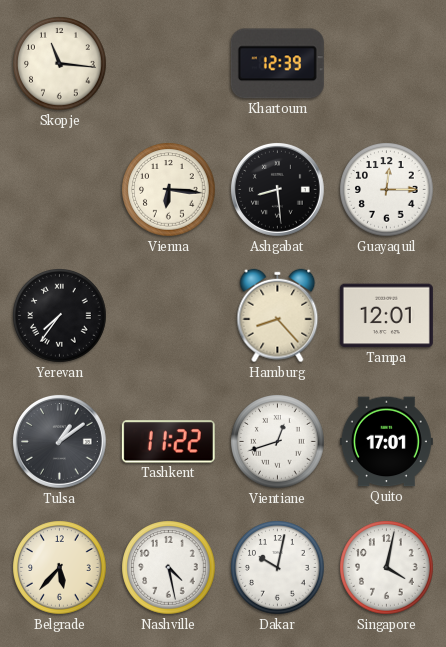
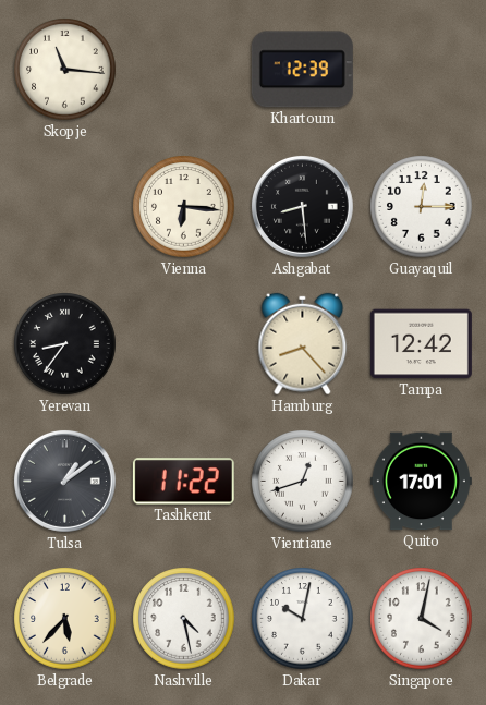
Yerevan: 7:36 -> 8:36
Tampa: 12:01 -> 12:42
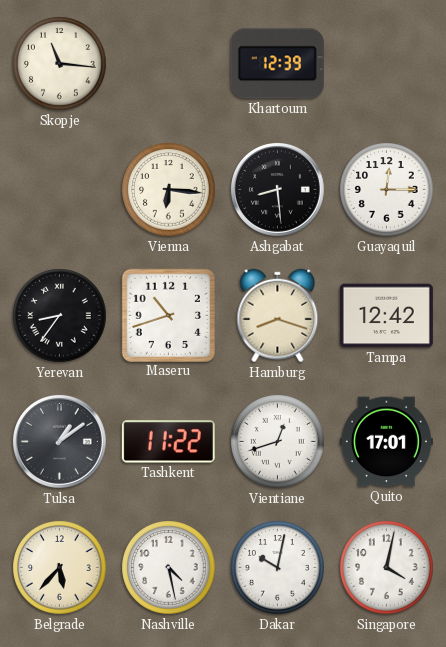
Maseru: none -> 10:42
Hamburg: 8:23 -> 8:18
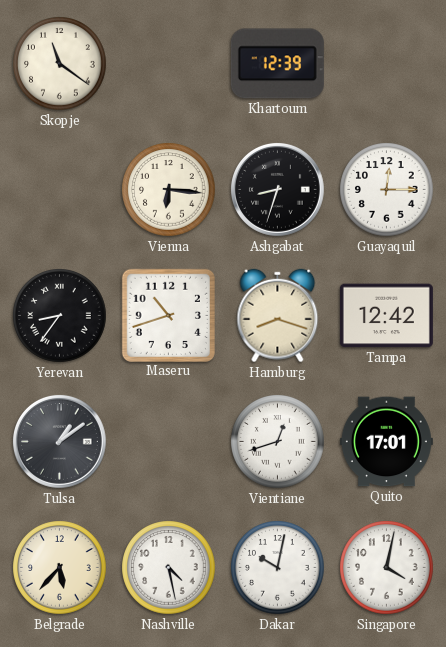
Skopje: 11:16 -> 11:21
Ashgabat: 8:29 -> 8:33
Tashkent: 11:22 -> none
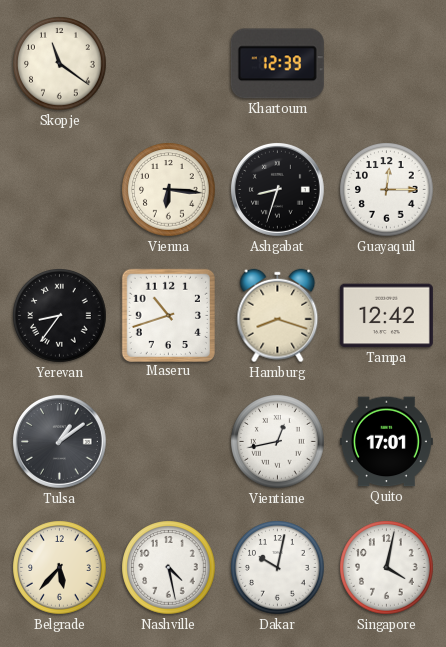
Vientiane: 12:42 -> 12:43
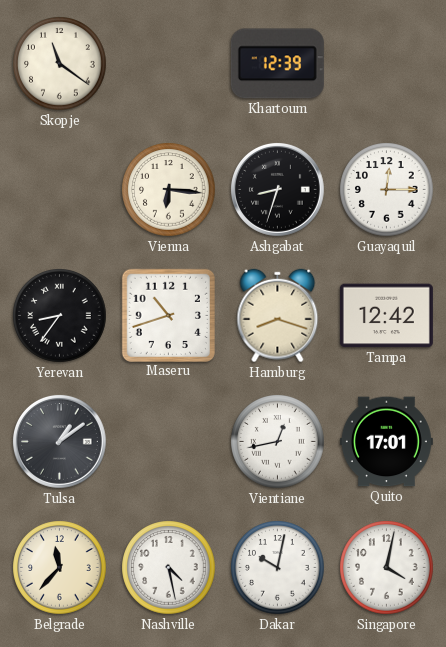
Belgrade: 5:37 -> 11:37
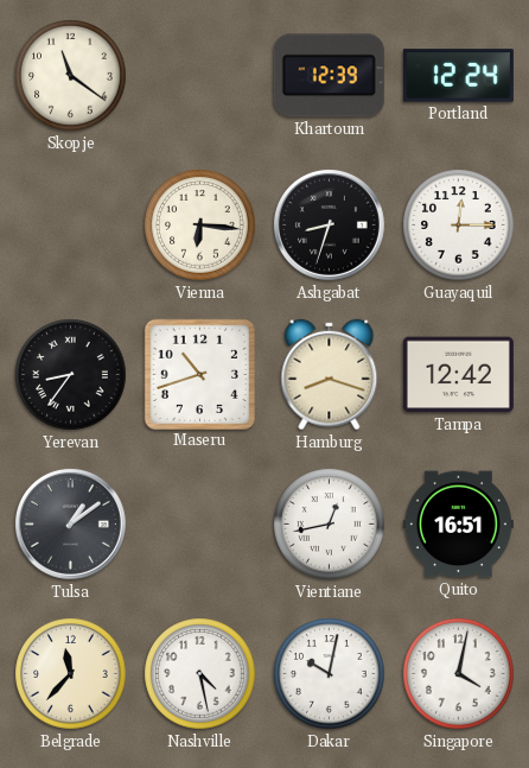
Portland: none -> 12:24
Quito: 17:01 -> 16:51
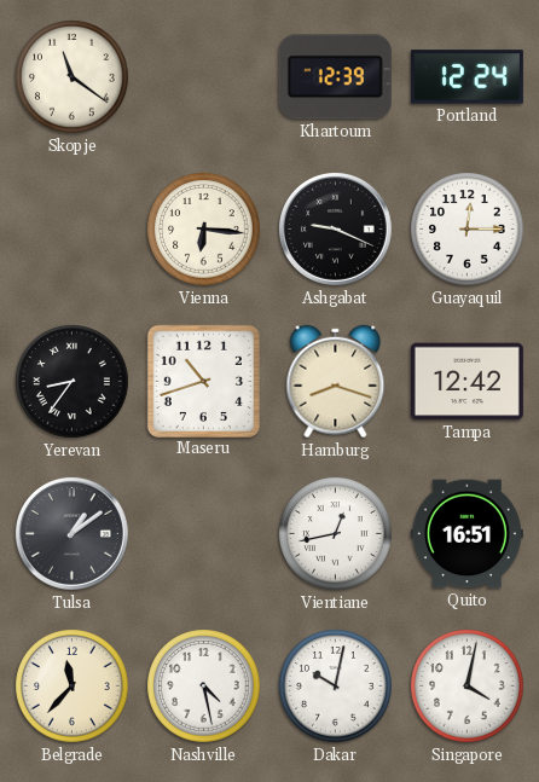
Ashgabat: 8:33 -> 9:19
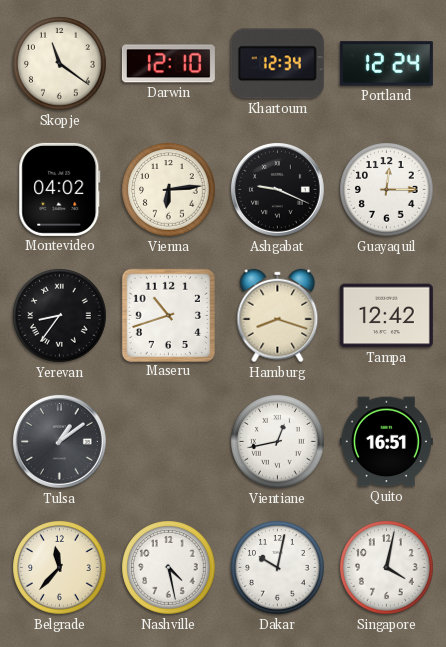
Darwin: none -> 12:10
Khartoum: 12:39 -> 12:34
Montevideo: none -> 04:02
Vienna: 6:16 -> 6:14
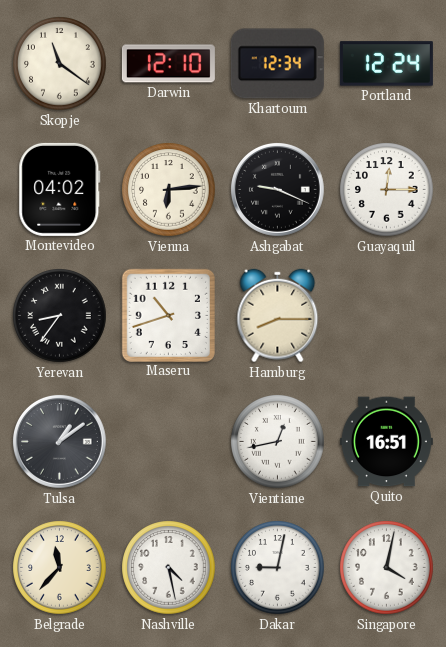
Hamburg: 8:18 -> 8:15
Tampa: 12:42 -> none
Dakar: 10:02 -> 9:02
